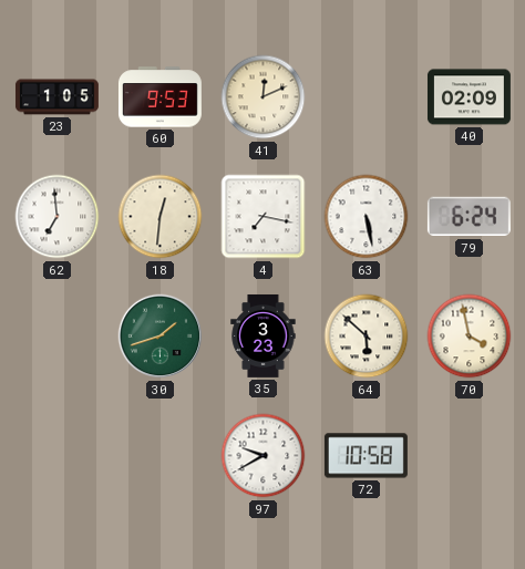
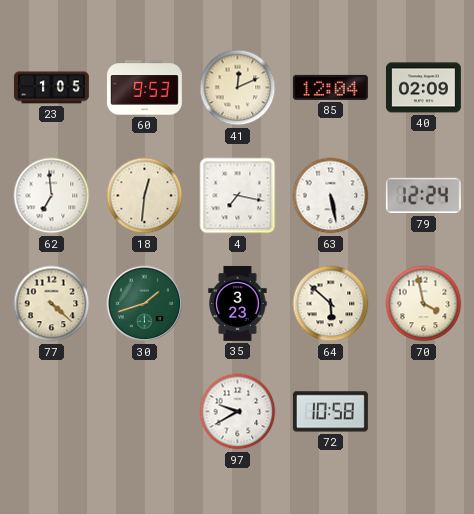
85: none -> 12:04
79: 6:24 -> 12:24
77: none -> 4:22
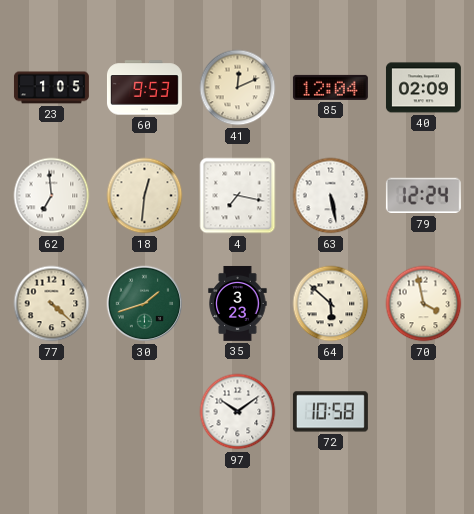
97: 9:40 -> 10:09
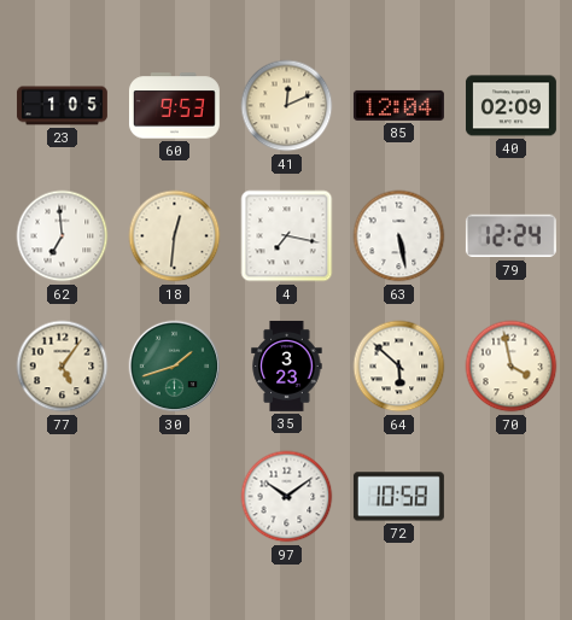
77: 4:22 -> 5:06
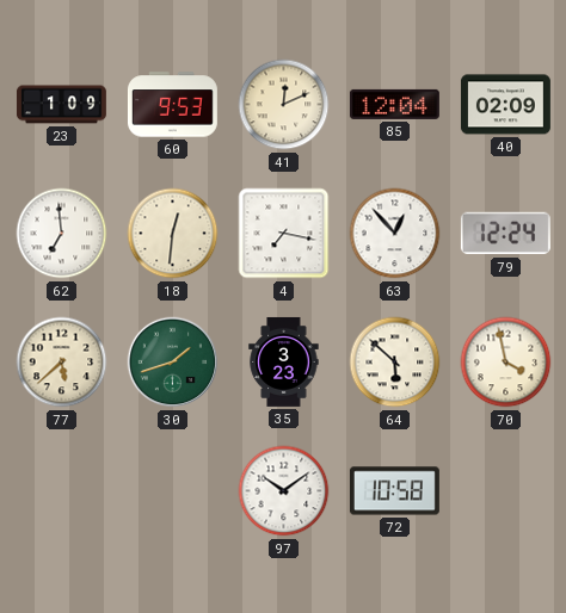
23: 1:05 -> 1:09
63: 5:28 -> 12:53
77: 5:06 -> 5:38
